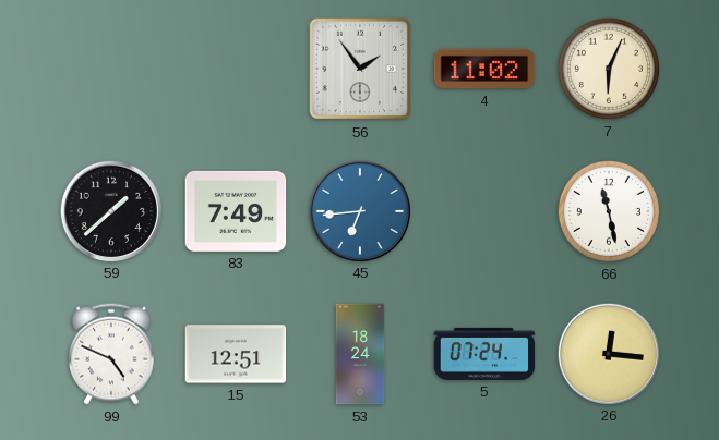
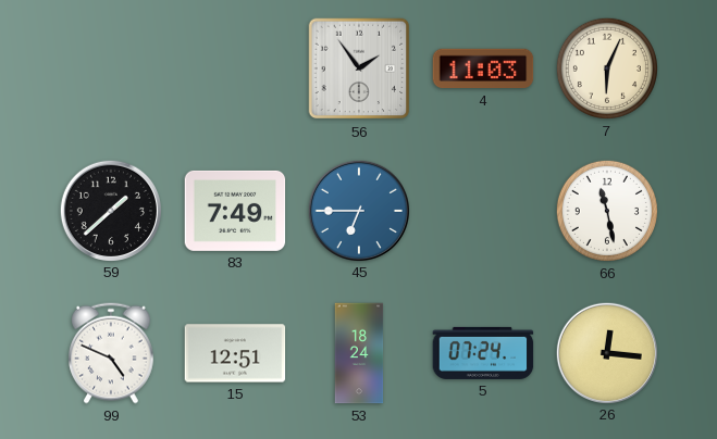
4: 11:02 -> 11:03
45: 6:44 -> 6:45
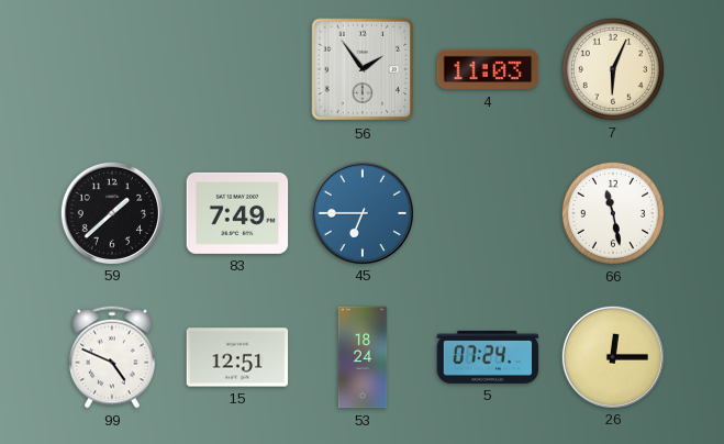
26: 12:16 -> 12:15
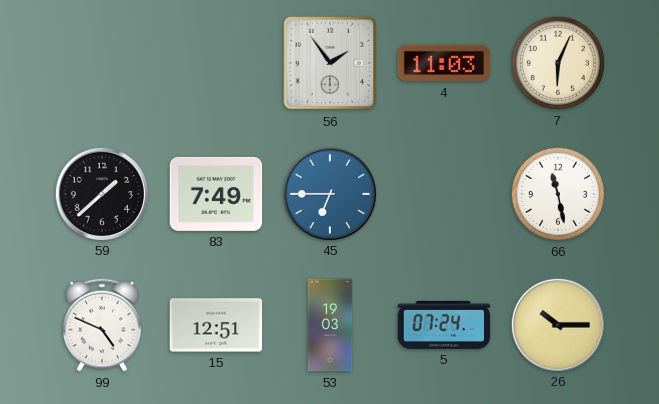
53: 18:24 -> 19:03
26: 12:15 -> 10:15
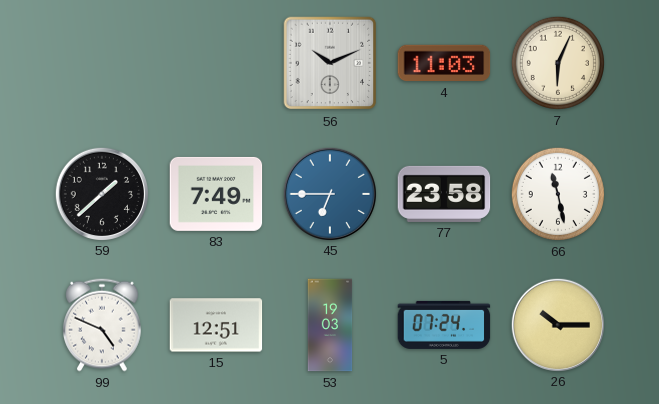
56: 1:54 -> 10:11
77: none -> 23:58
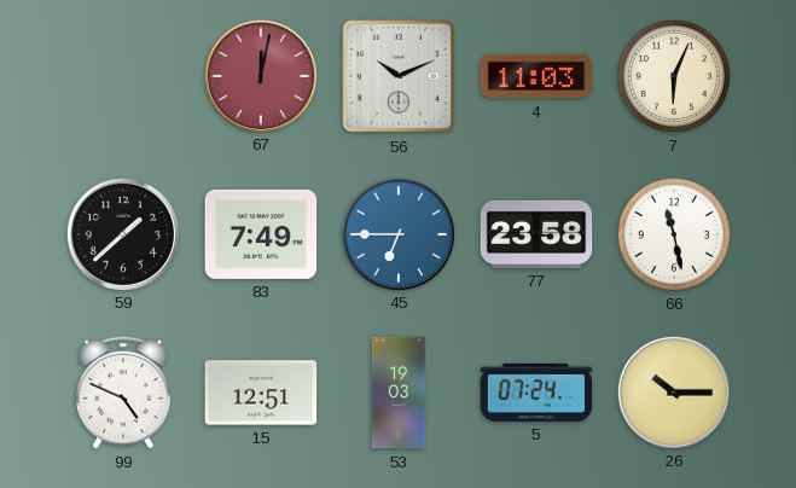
67: none -> 12:02
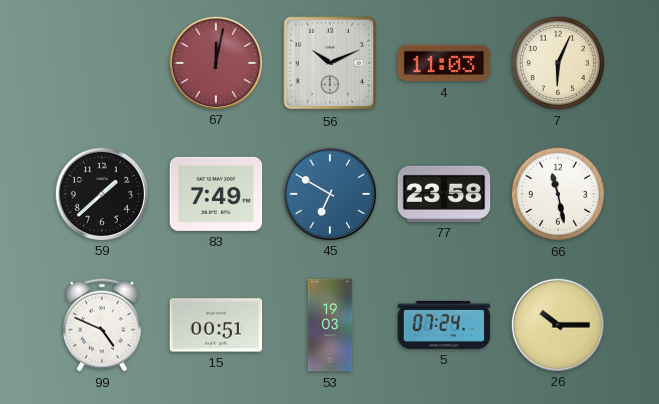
45: 6:45 -> 6:50
15: 12:51 -> 00:51
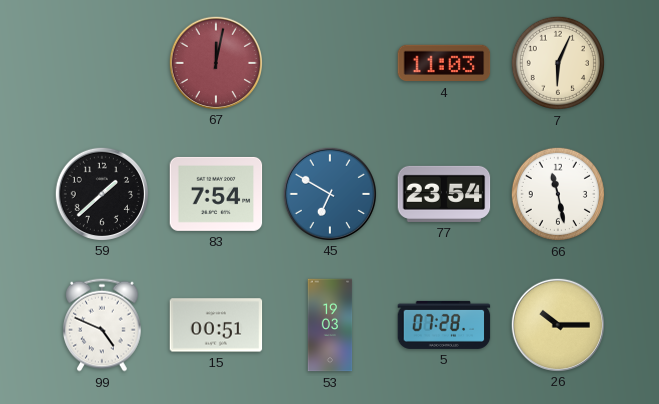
56: 10:11 -> none
83: 7:49 -> 7:54
77: 23:58 -> 23:54
5: 07:24 -> 07:28
